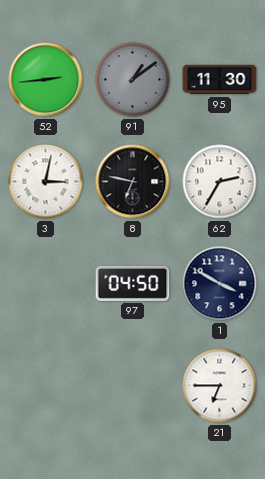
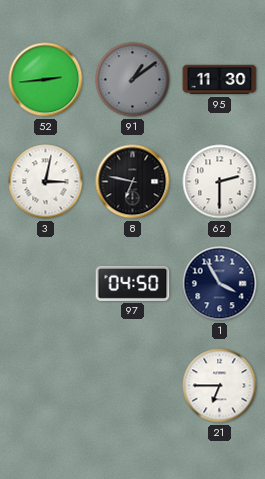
62: 2:35 -> 2:30
1: 3:50 -> 3:55
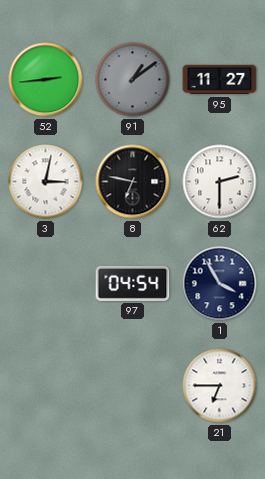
95: 11:30 -> 11:27
97: 04:50 -> 04:54
